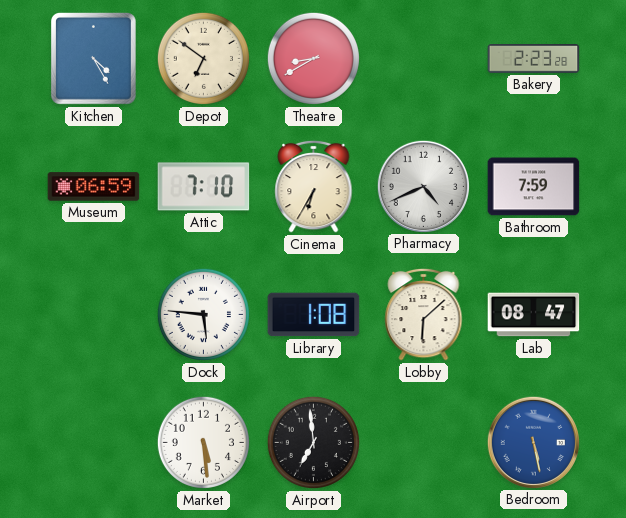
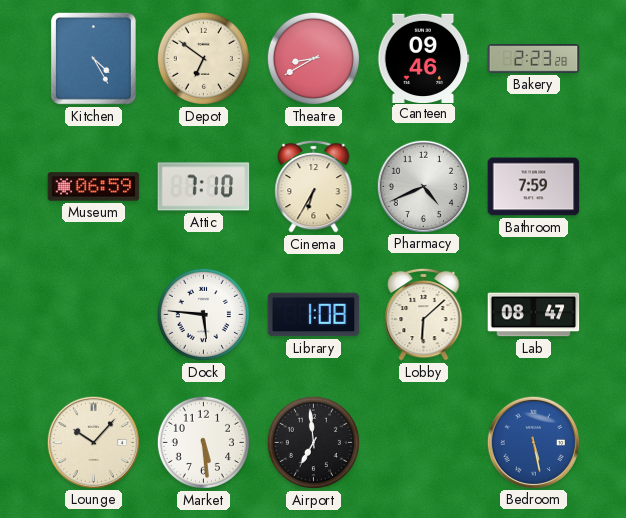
Canteen: none -> 09:46
Lounge: none -> 10:07
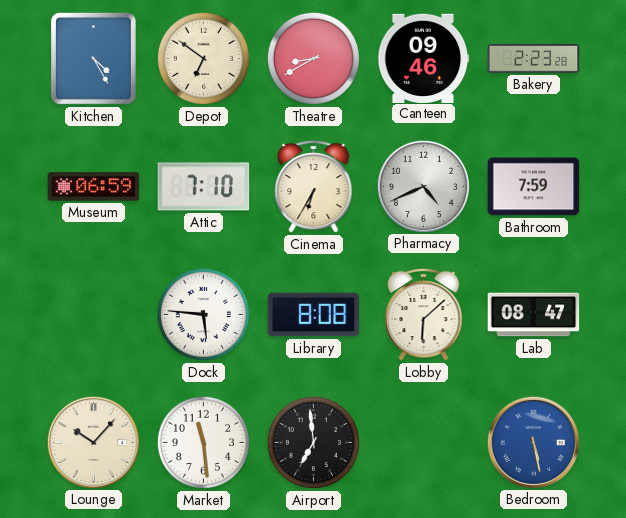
Library: 1:08 -> 8:08
Market: 5:29 -> 11:29
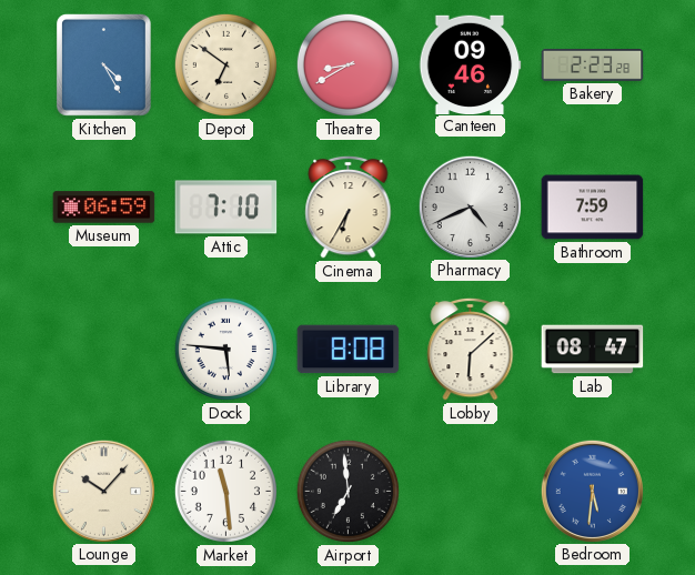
Bedroom: 5:28 -> 5:31
